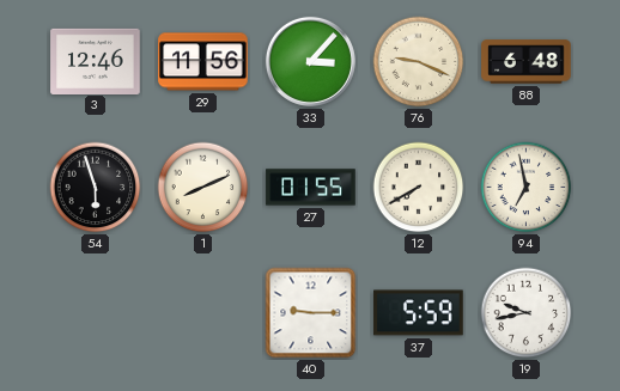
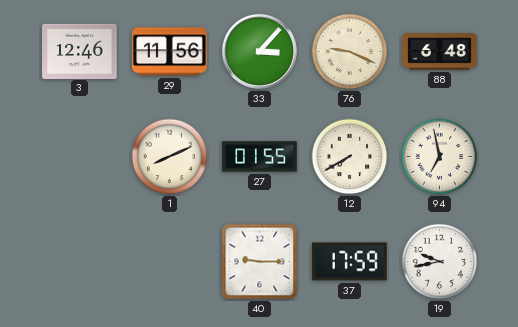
54: 5:57 -> none
37: 5:59 -> 17:59
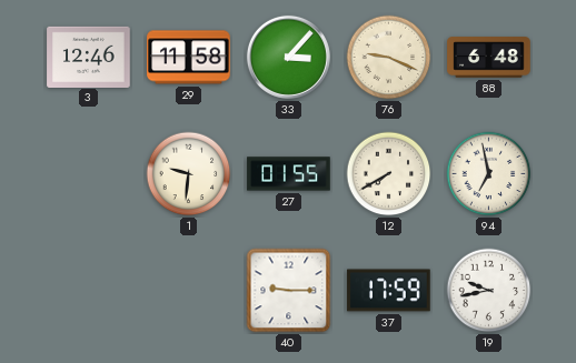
29: 11:56 -> 11:58
1: 8:11 -> 9:31
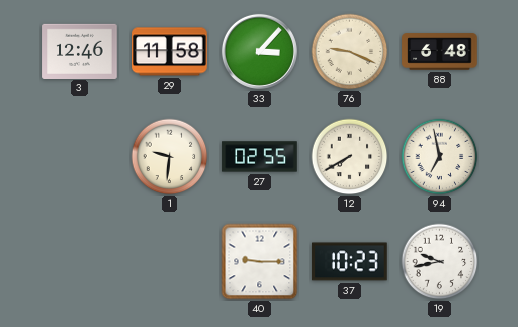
27: 01:55 -> 02:55
37: 17:59 -> 10:23
